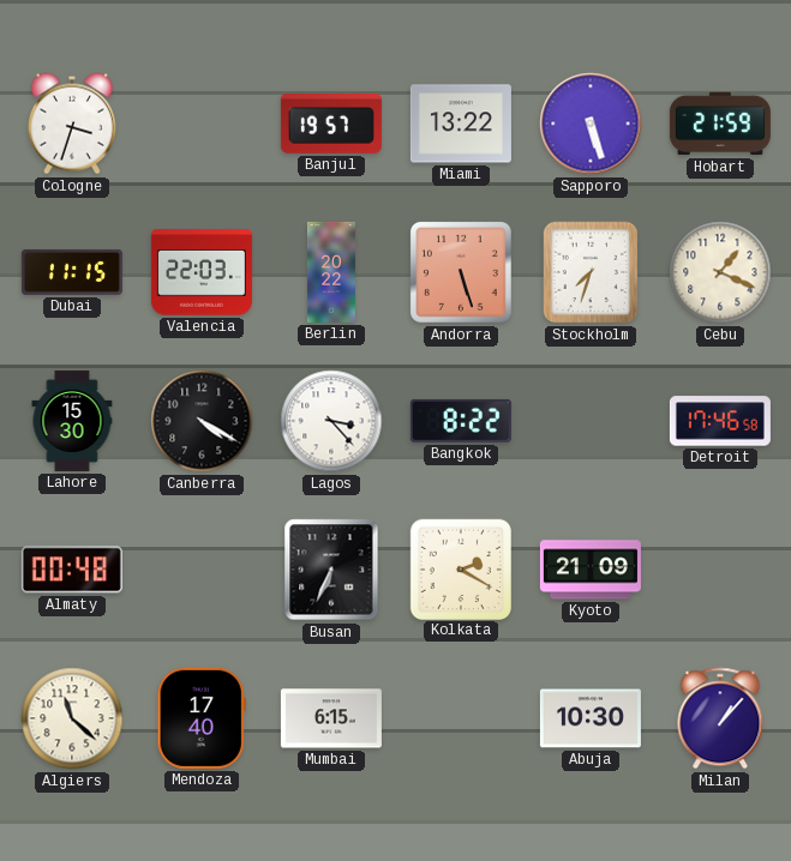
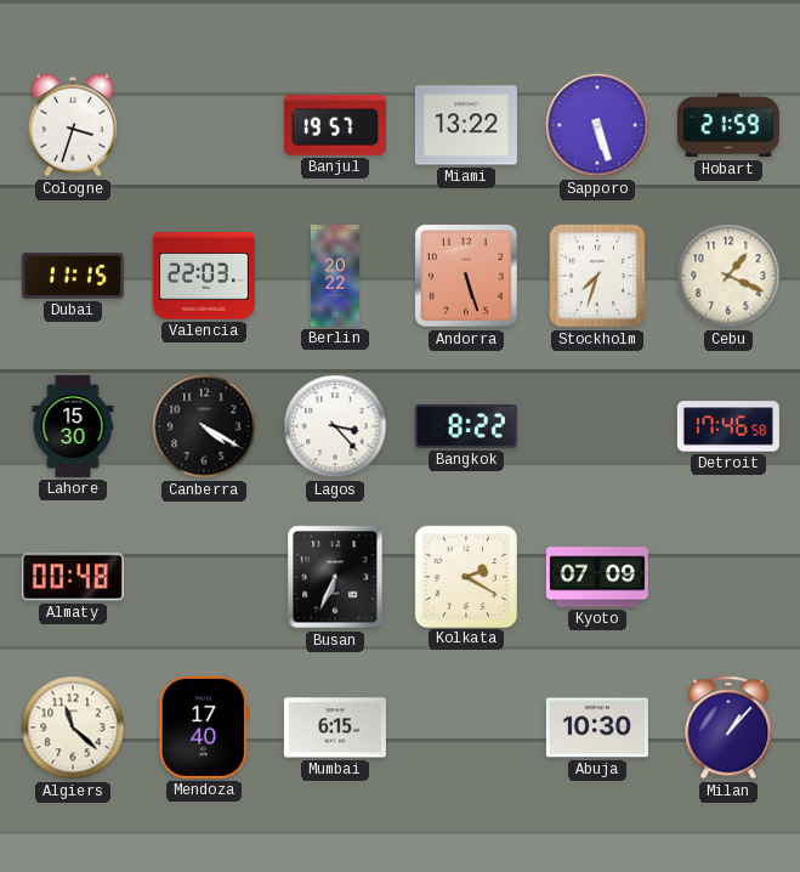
Kyoto: 21:09 -> 07:09
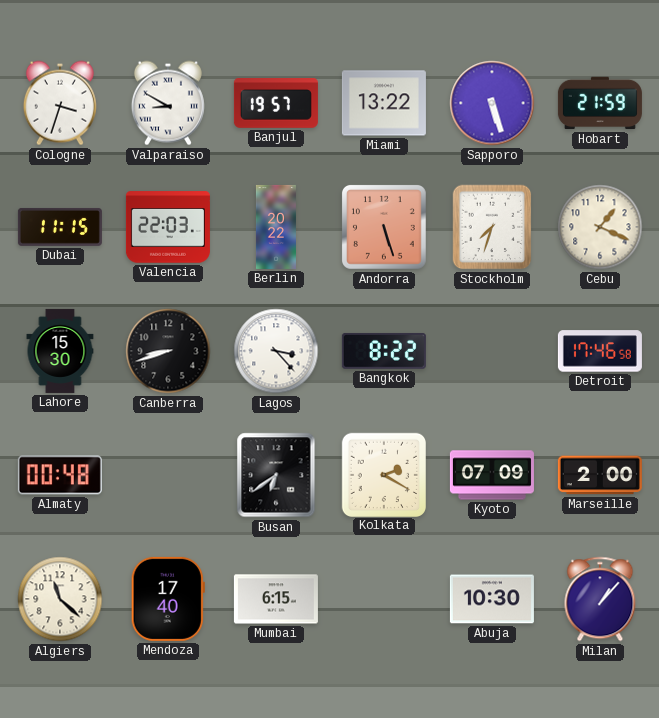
Valparaiso: none -> 8:50
Canberra: 4:20 -> 8:42
Busan: 6:34 -> 6:39
Marseille: none -> 2:00
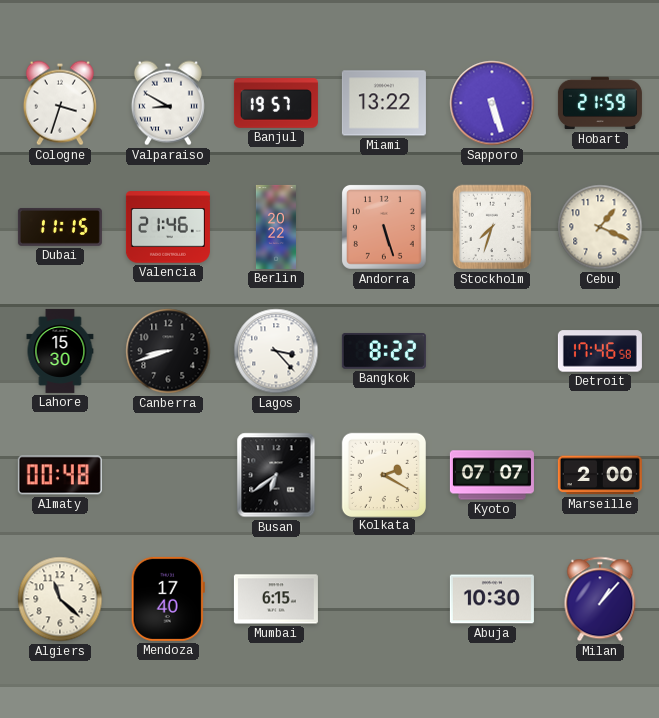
Valencia: 22:03 -> 21:46
Kyoto: 07:09 -> 07:07
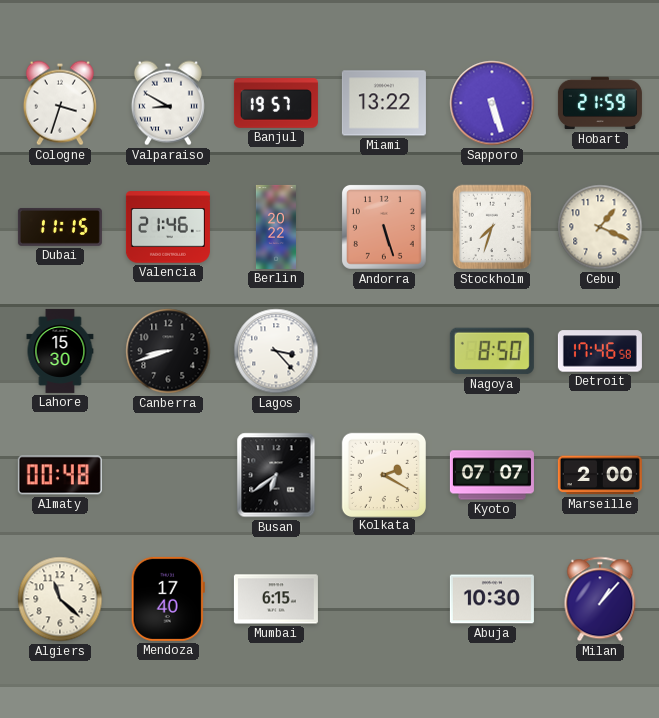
Bangkok: 8:22 -> none
Nagoya: none -> 8:50
